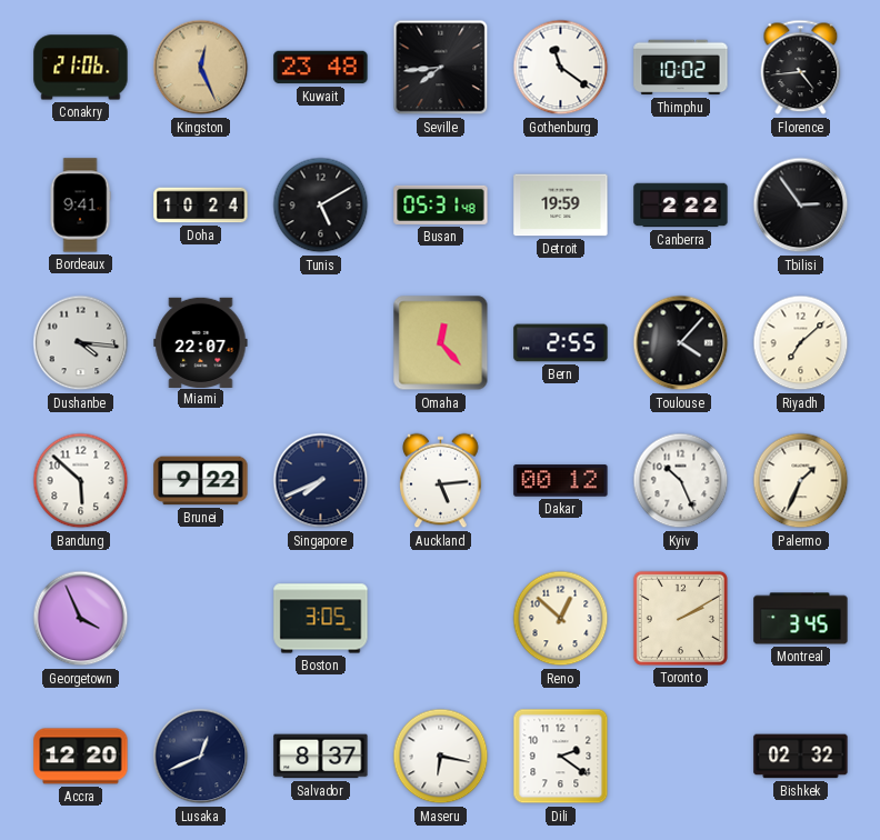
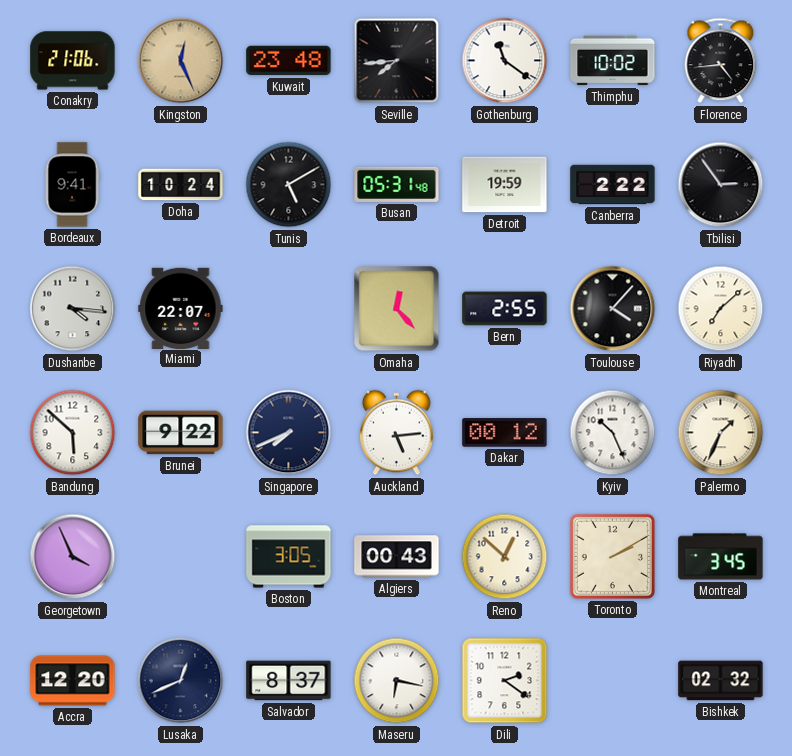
Algiers: none -> 00:43
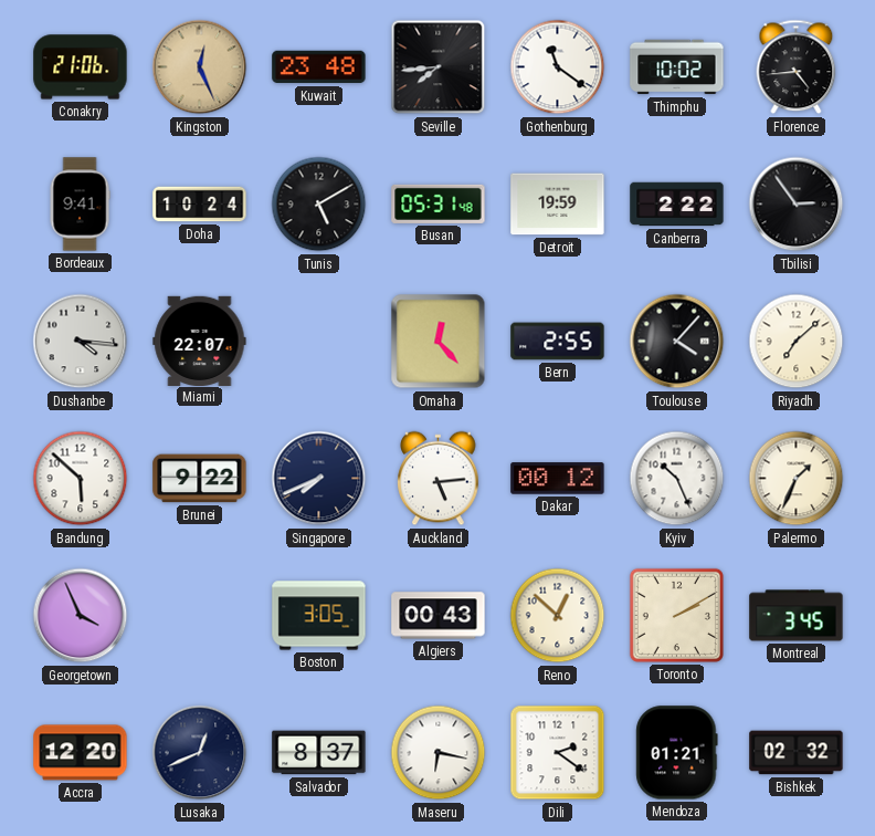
Mendoza: none -> 01:21
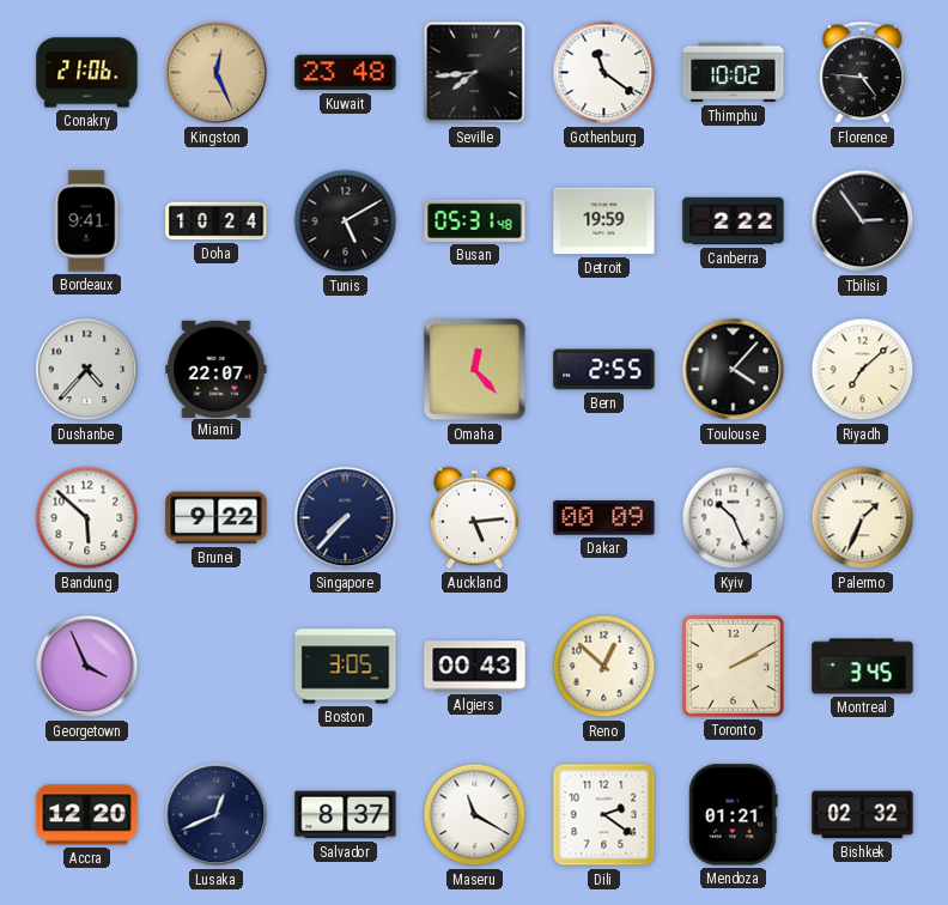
Florence: 4:44 -> 4:46
Dushanbe: 4:16 -> 4:37
Singapore: 7:41 -> 7:37
Dakar: 00:12 -> 00:09
Maseru: 6:17 -> 11:20
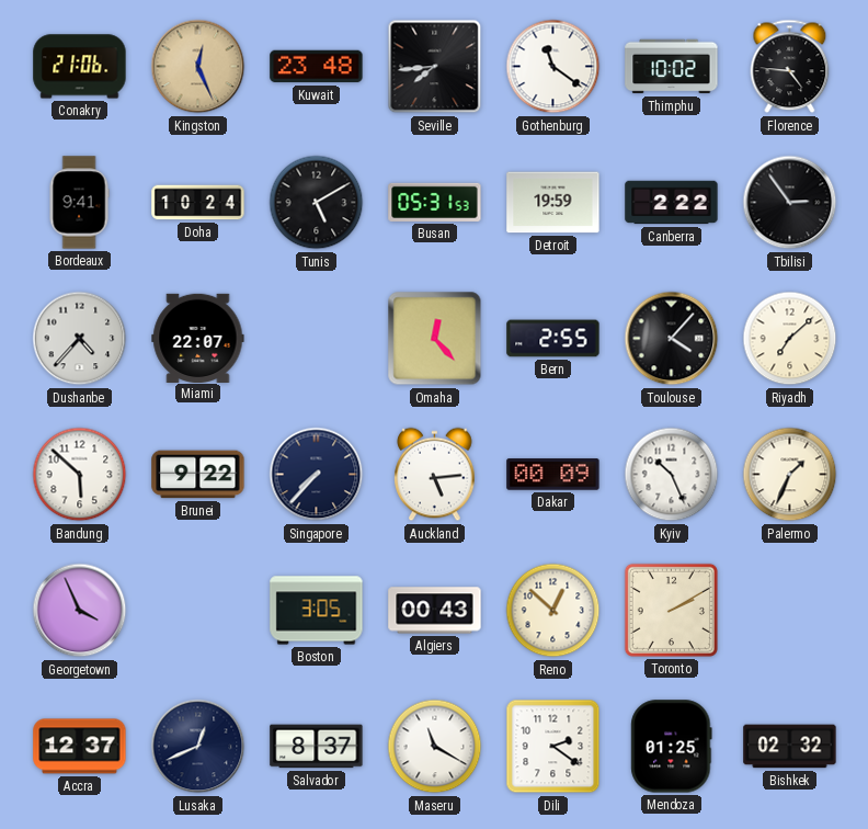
Busan: 05:31:48 -> 05:31:53
Montreal: 3:45 -> none
Accra: 12:20 -> 12:37
Mendoza: 01:21 -> 01:25
